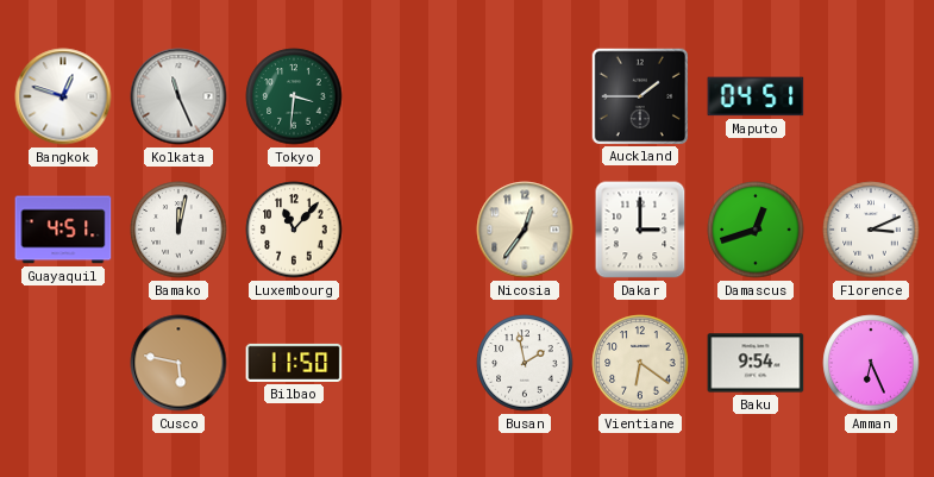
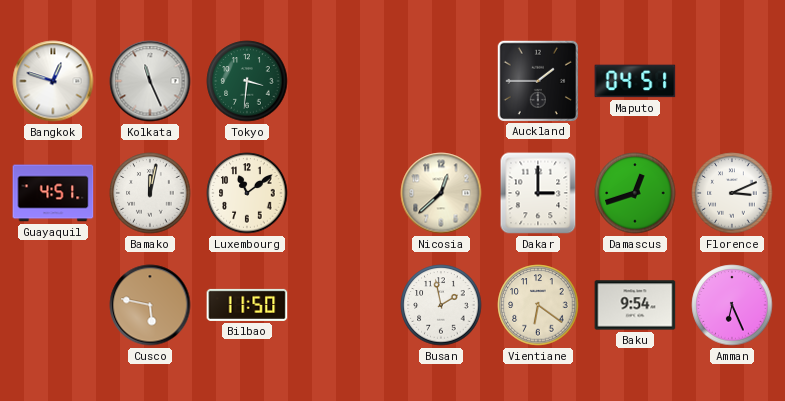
Luxembourg: 11:07 -> 11:09
Nicosia: 12:36 -> 12:38
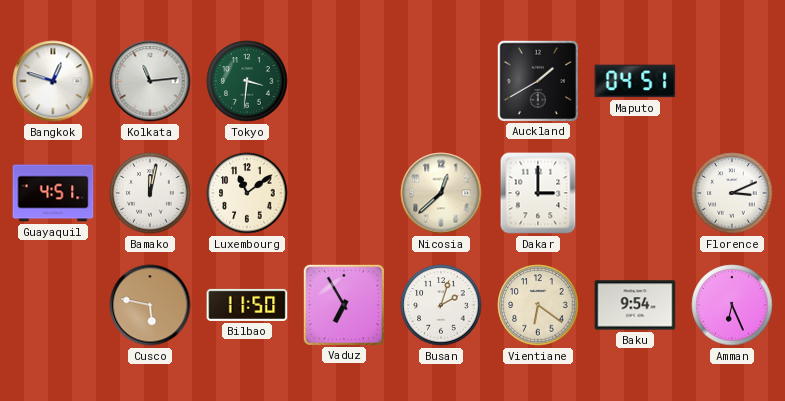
Kolkata: 11:26 -> 11:14
Auckland: 1:45 -> 1:40
Damascus: 12:42 -> none
Vaduz: none -> 6:55
Busan: 1:58 -> 2:03
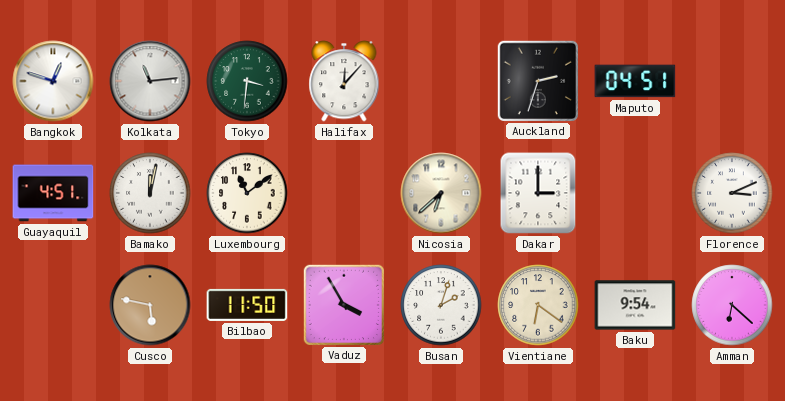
Halifax: none -> 12:07
Auckland: 1:40 -> 2:33
Nicosia: 12:38 -> 6:38
Vaduz: 6:55 -> 3:55
Amman: 6:26 -> 6:22
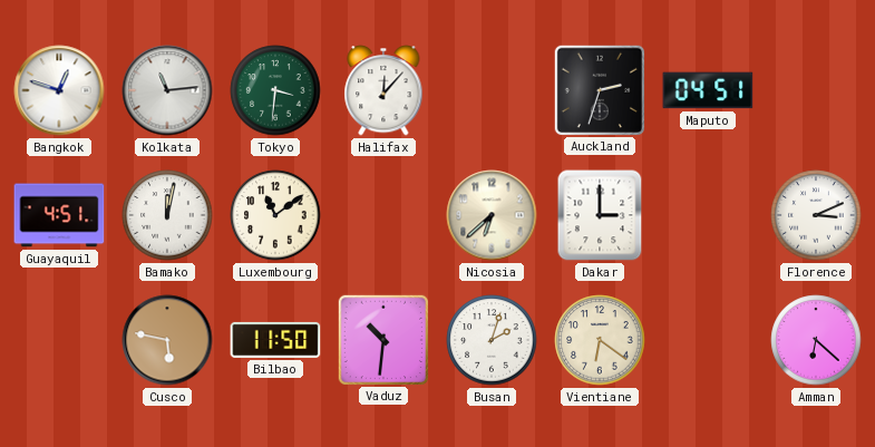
Vaduz: 3:55 -> 10:31
Baku: 9:54 -> none
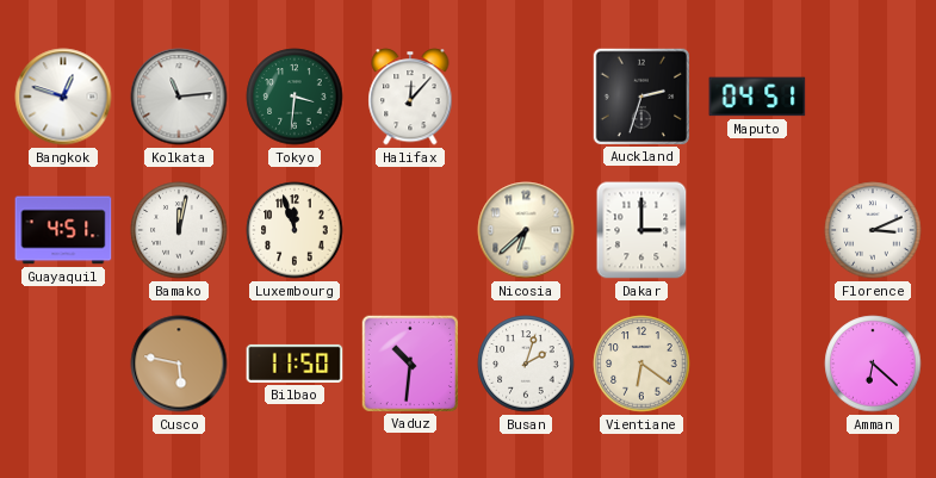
Luxembourg: 11:09 -> 11:57
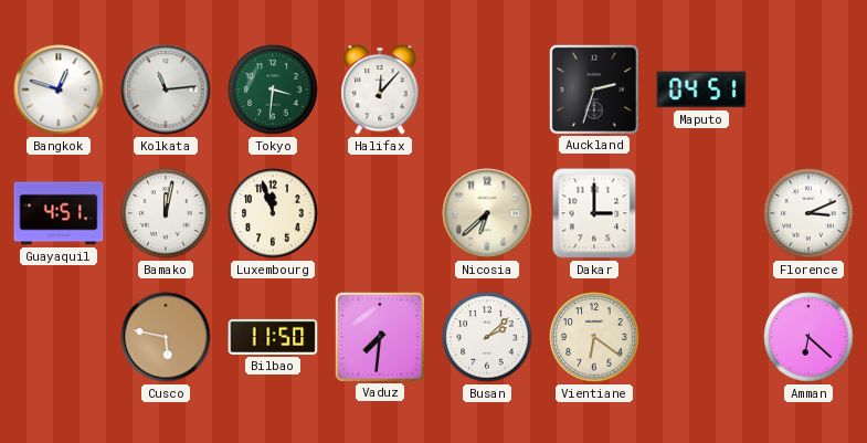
Vaduz: 10:31 -> 7:31
Busan: 2:03 -> 2:08
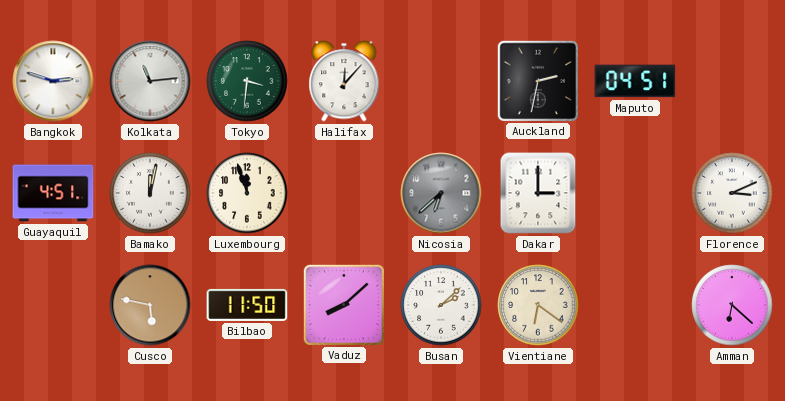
Bangkok: 12:48 -> 2:48
Auckland: 2:33 -> 2:32
Nicosia dial: cream -> grey
Vaduz: 7:31 -> 8:08
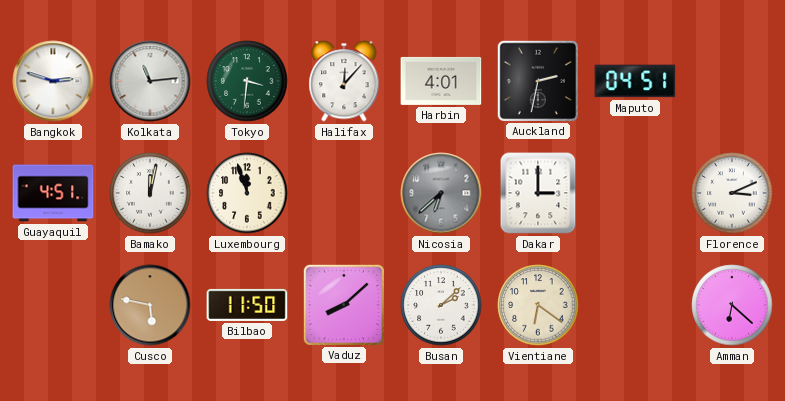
Harbin: none -> 4:01
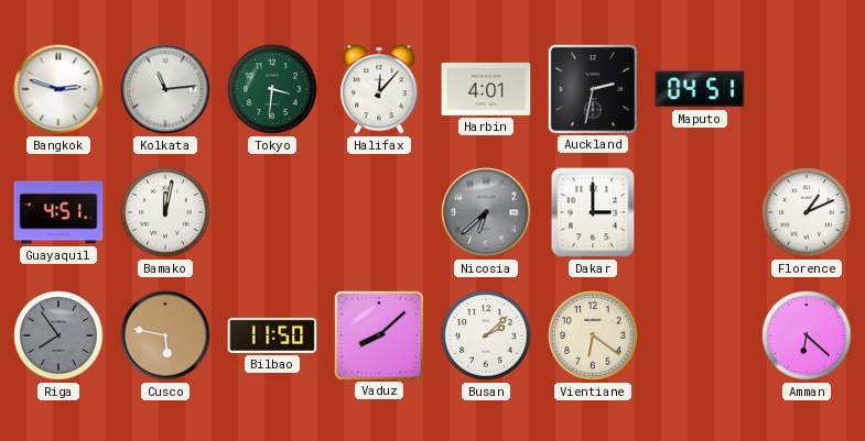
Luxembourg: 11:57 -> none
Florence: 3:11 -> 1:11
Riga: none -> 7:54
